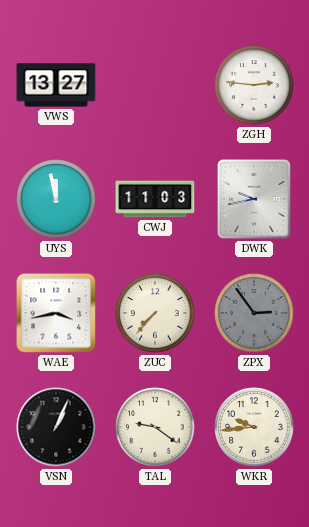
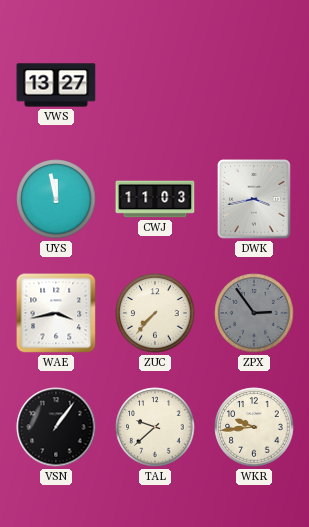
ZGH: 2:46 -> none
DWK: 9:43 -> 3:43
VSN: 1:04 -> 1:06
TAL: 9:21 -> 9:38
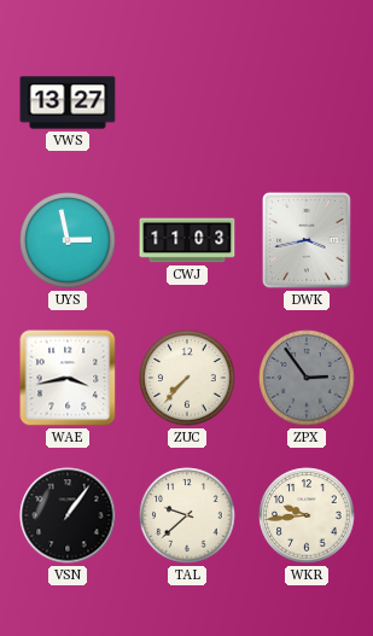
UYS: 11:58 -> 2:58
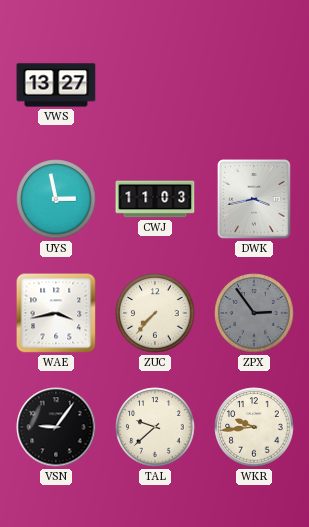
VSN: 1:06 -> 9:06
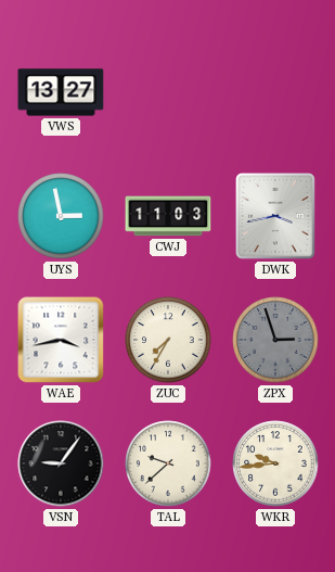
ZUC: 7:37 -> 7:35
ZPX: 2:54 -> 2:57
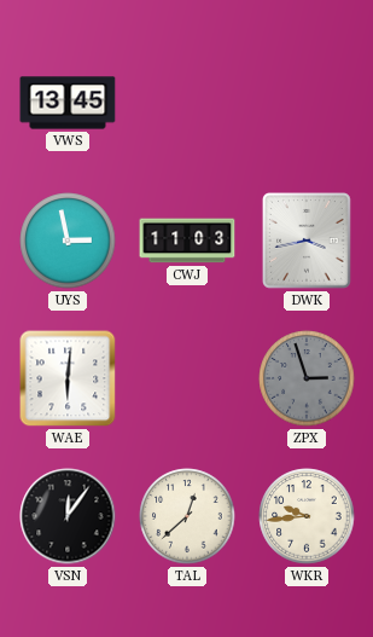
VWS: 13:27 -> 13:45
WAE: 3:43 -> 6:01
ZUC: 7:35 -> none
VSN: 9:06 -> 12:06
TAL: 9:38 -> 12:38
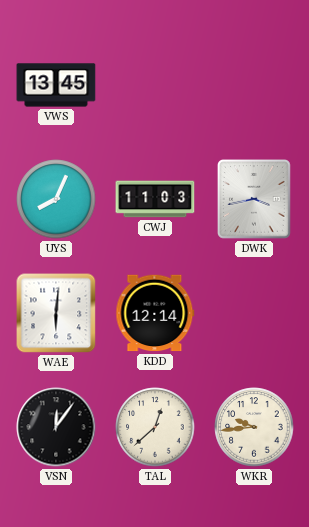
UYS: 2:58 -> 8:04
KDD: none -> 12:14
ZPX: 2:57 -> none
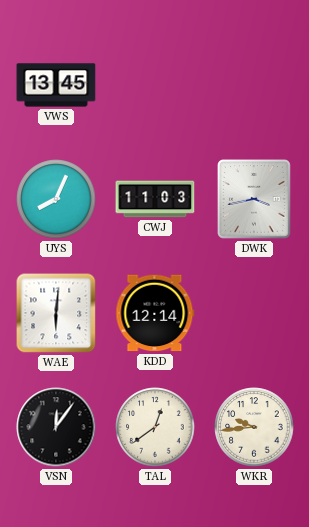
TAL: 12:38 -> 12:39
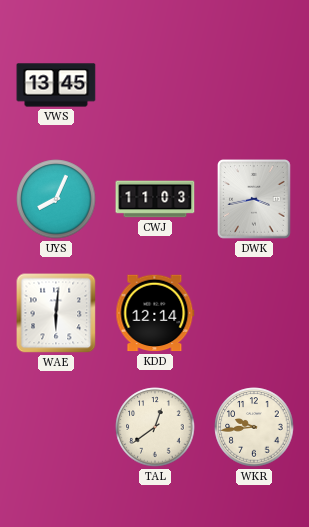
VSN: 12:06 -> none
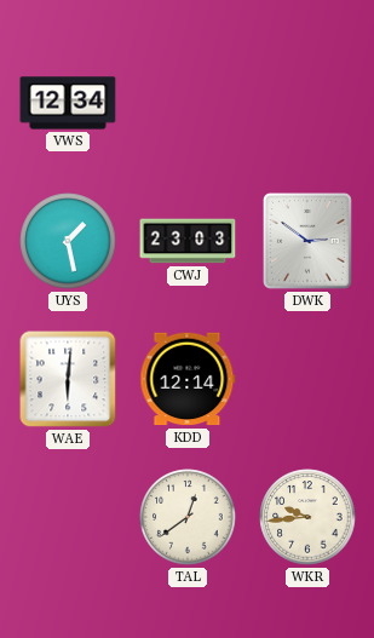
VWS: 13:45 -> 12:34
UYS: 8:04 -> 1:28
CWJ: 11:03 -> 23:03
DWK: 3:43 -> 2:51
